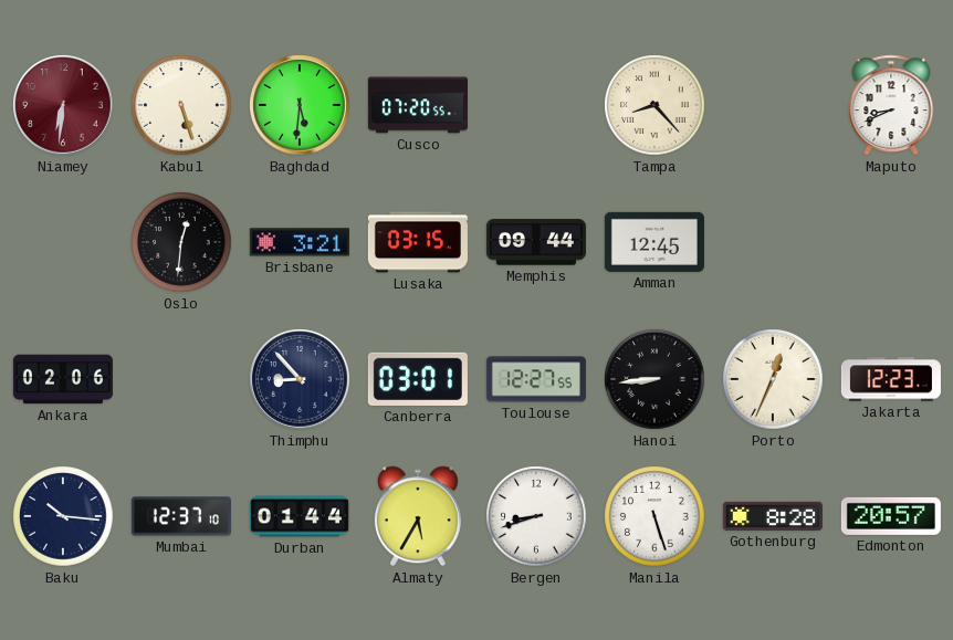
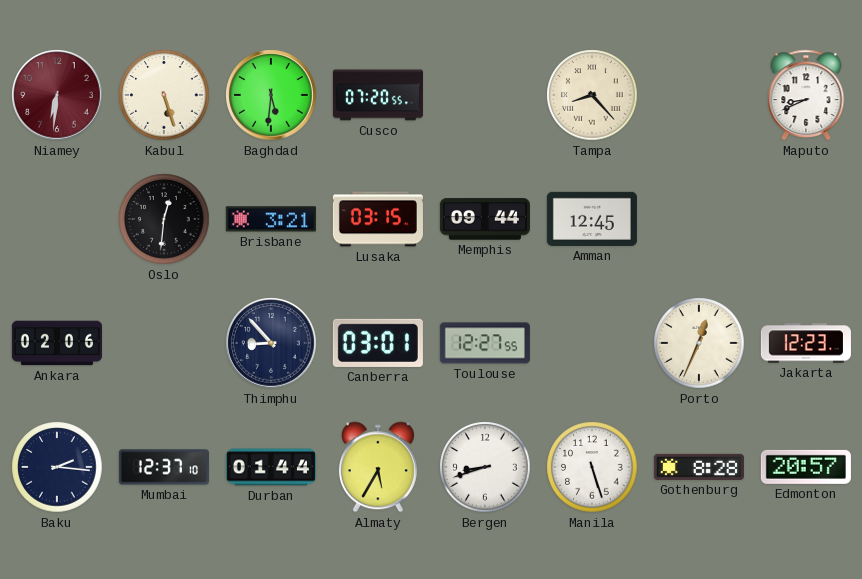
Hanoi: 8:44 -> none
Baku: 10:16 -> 2:16
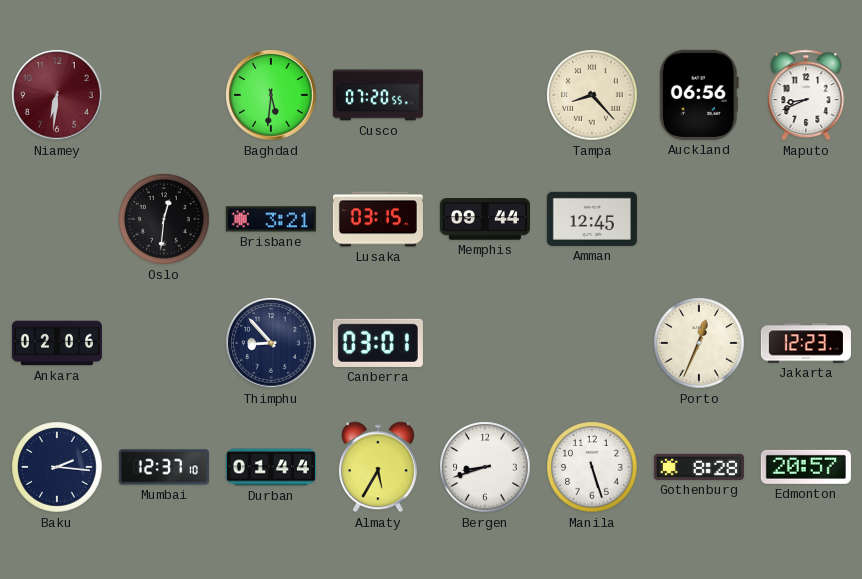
Kabul: 5:27 -> none
Auckland: none -> 06:56
Toulouse: 12:27 -> none
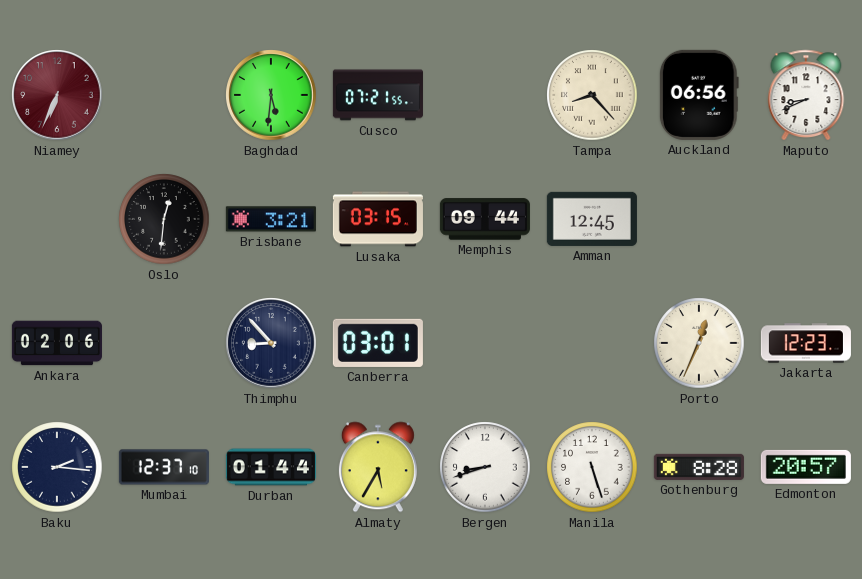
Niamey: 6:31 -> 6:34
Cusco: 07:20 -> 07:21
